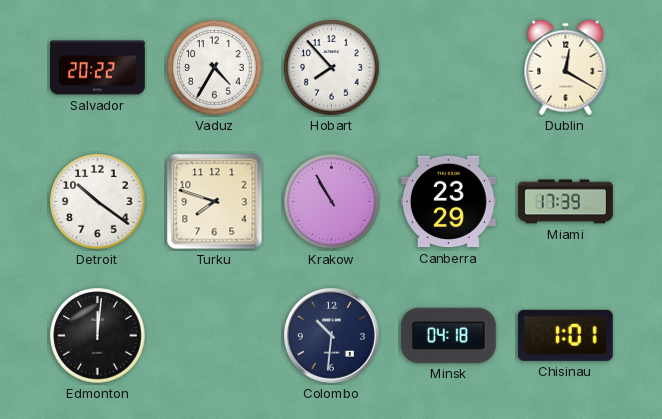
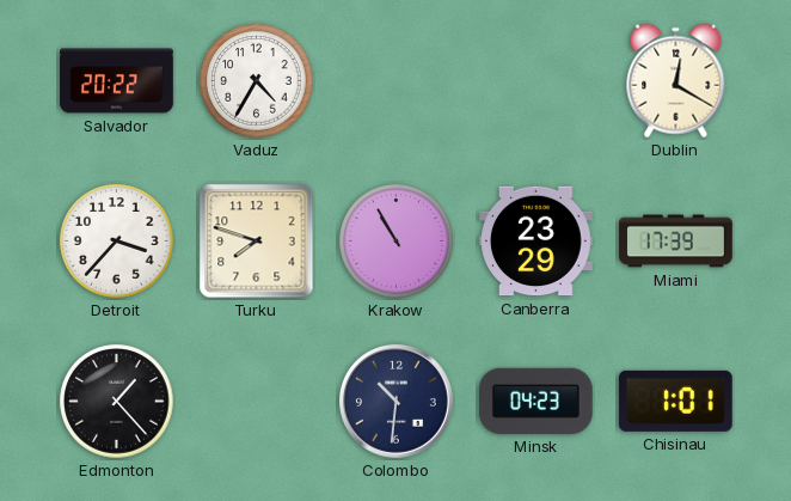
Hobart: 7:53 -> none
Detroit: 10:21 -> 3:37
Edmonton: 12:01 -> 1:23
Minsk: 04:18 -> 04:23
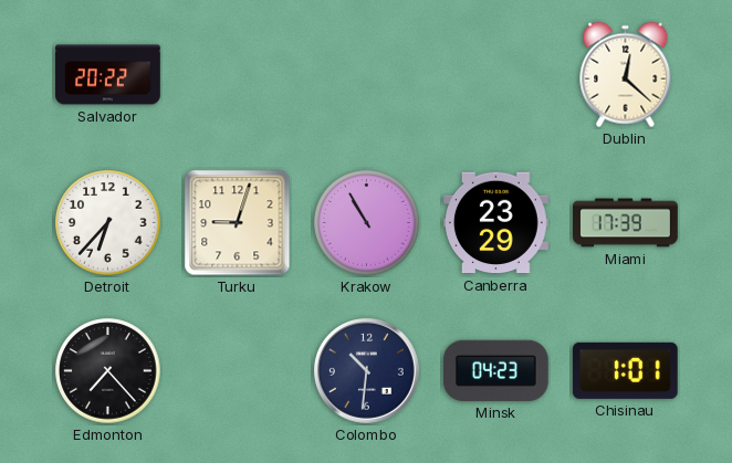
Vaduz: 4:35 -> none
Dublin: 12:20 -> 12:22
Detroit: 3:37 -> 6:37
Turku: 7:48 -> 9:03
Edmonton: 1:23 -> 7:23
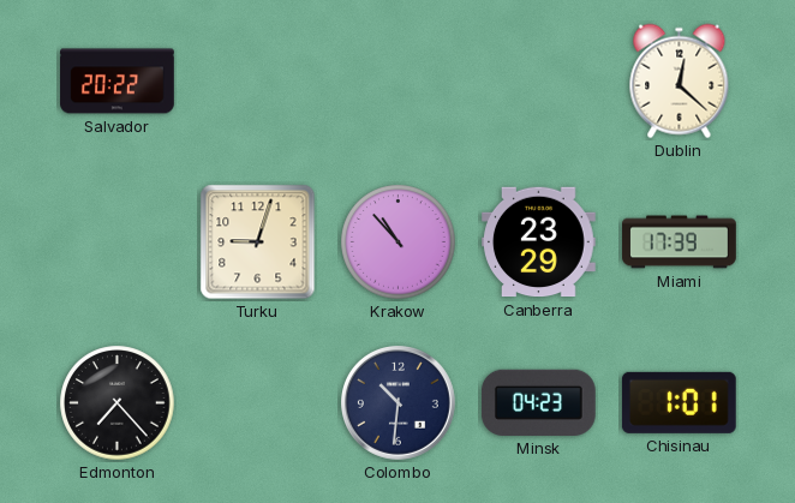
Detroit: 6:37 -> none
Krakow: 10:55 -> 10:53
